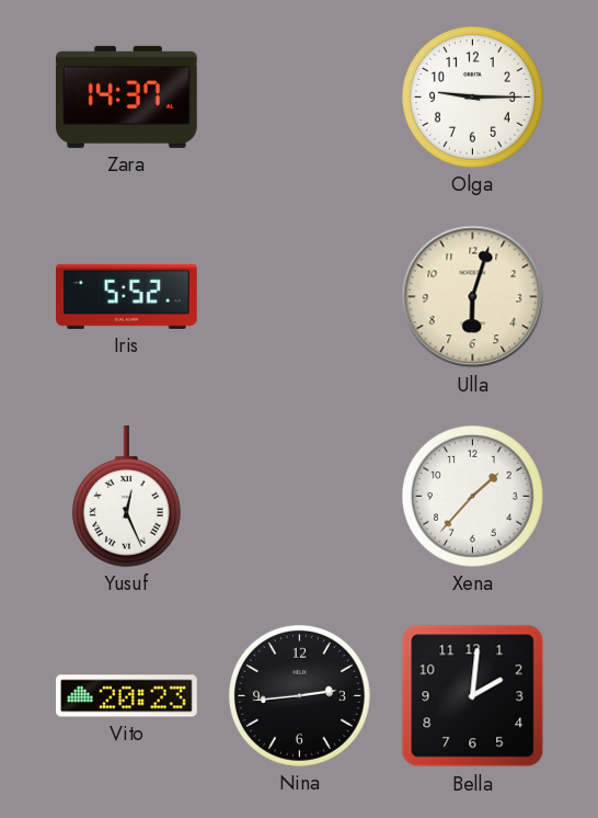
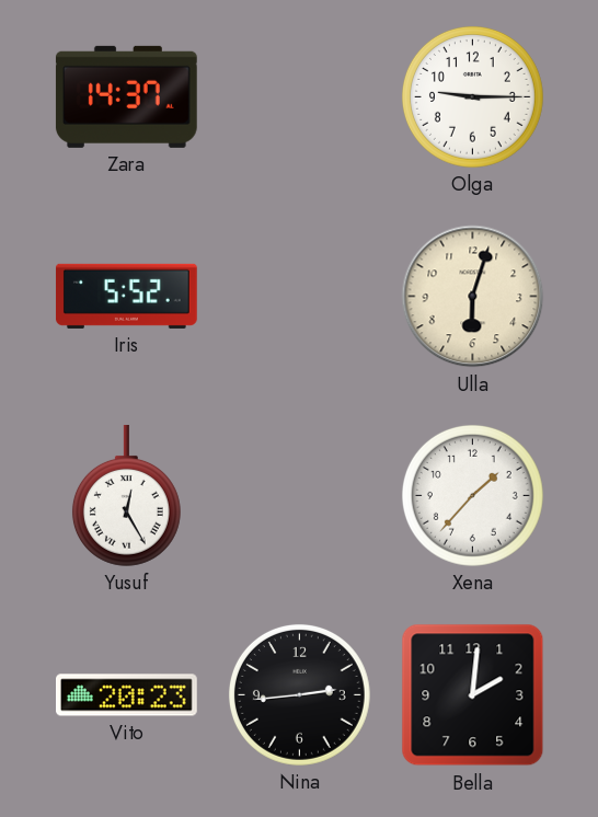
Yusuf: 12:26 -> 12:25
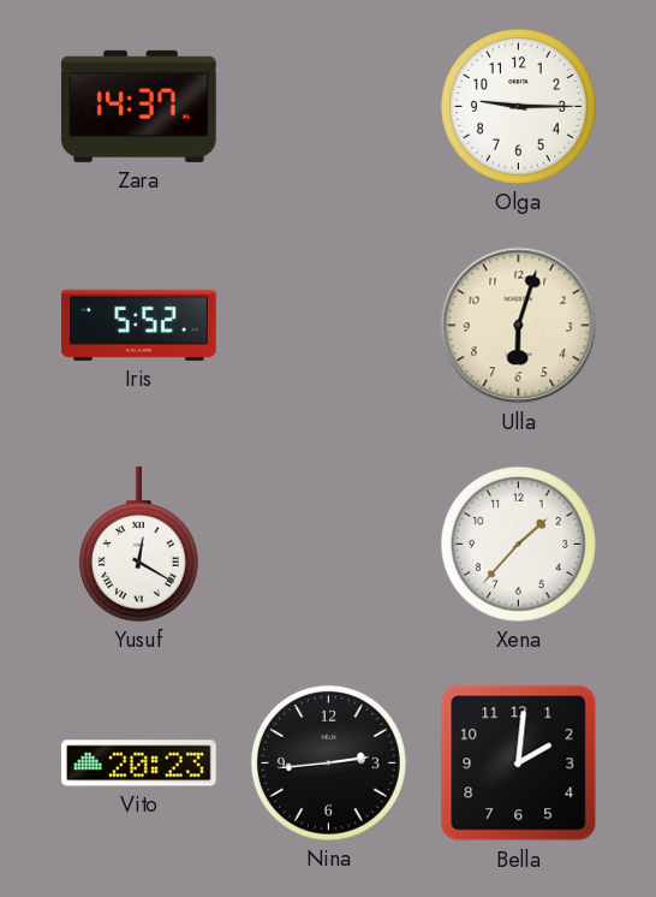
Yusuf: 12:25 -> 12:20
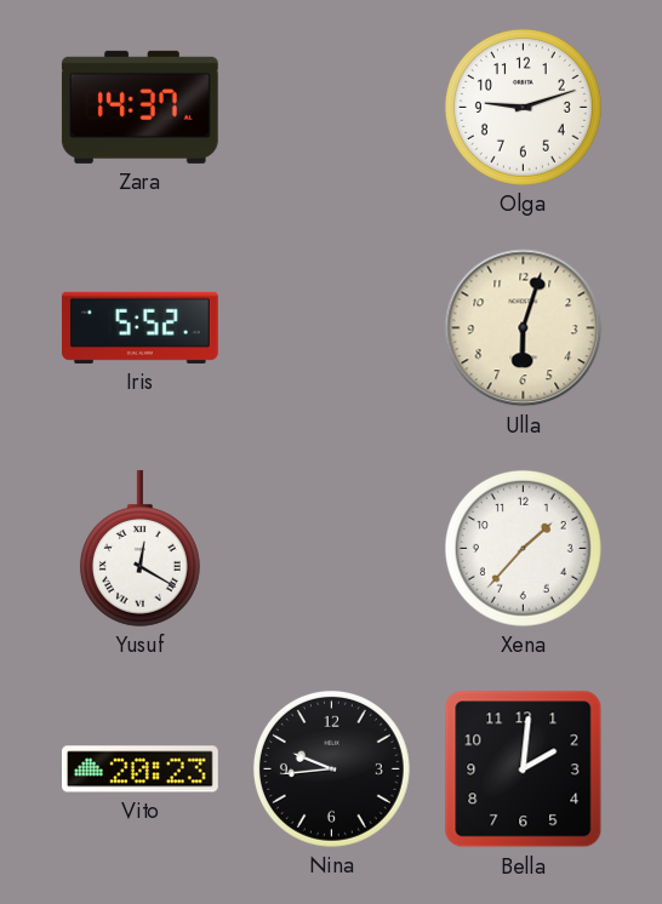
Olga: 9:15 -> 9:12
Nina: 2:44 -> 9:44
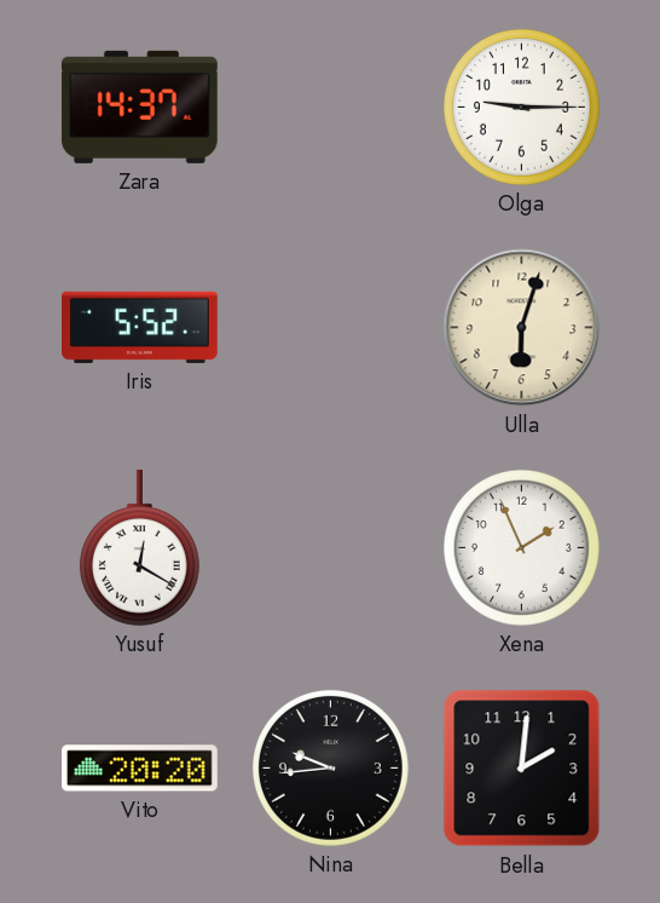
Olga: 9:12 -> 9:15
Xena: 1:37 -> 1:56
Vito: 20:23 -> 20:20
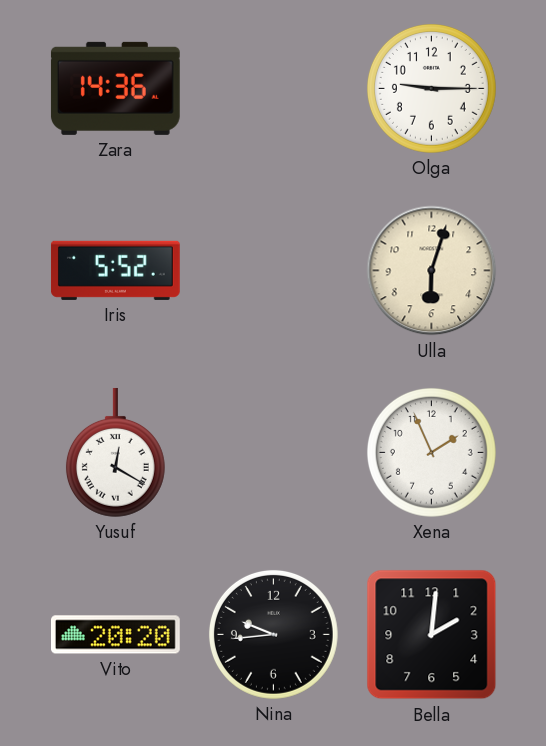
Zara: 14:37 -> 14:36
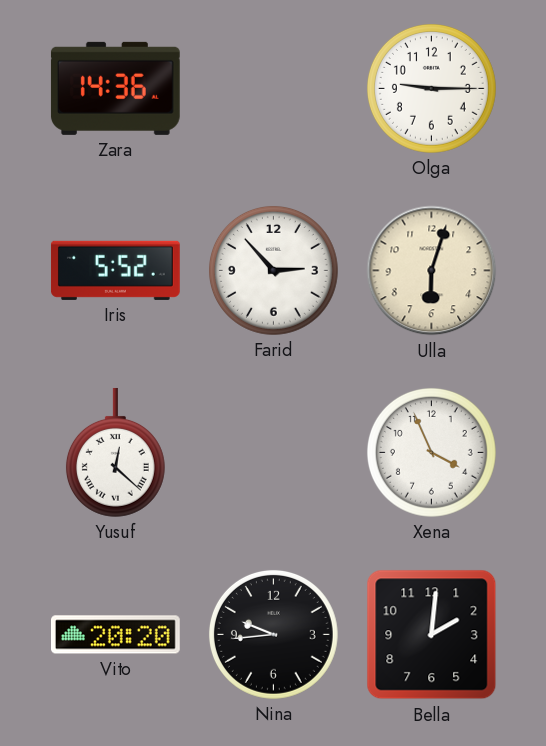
Farid: none -> 2:53
Yusuf: 12:20 -> 12:22
Xena: 1:56 -> 3:56
